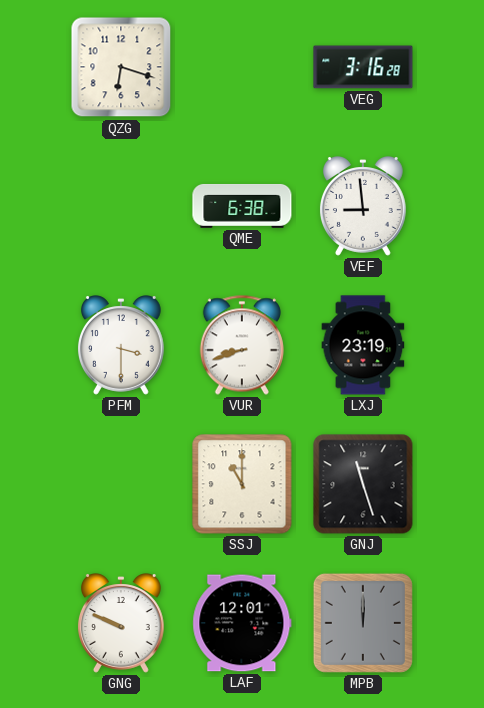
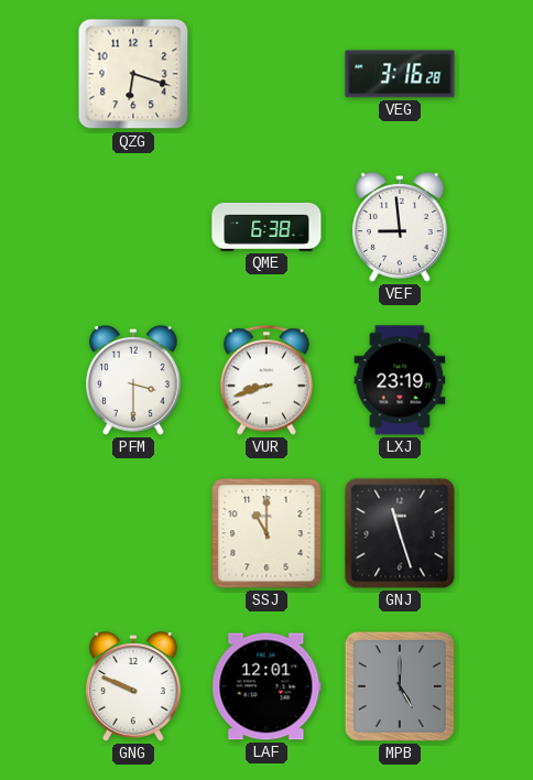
MPB: 12:00 -> 5:00
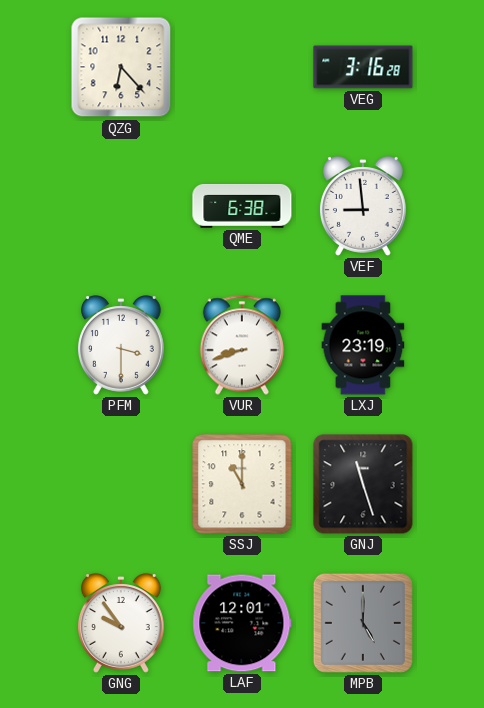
QZG: 6:18 -> 6:23
GNG: 9:49 -> 9:54
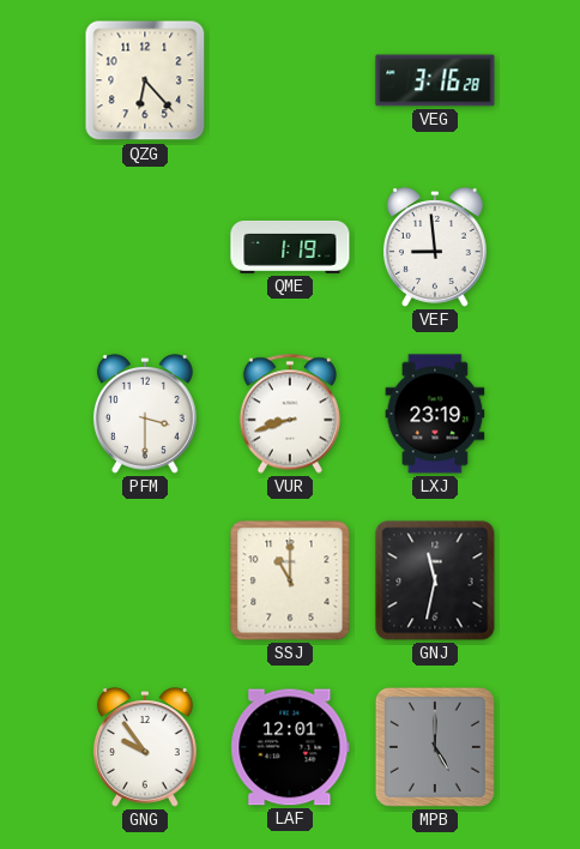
QME: 6:38 -> 1:19
GNJ: 11:27 -> 11:32
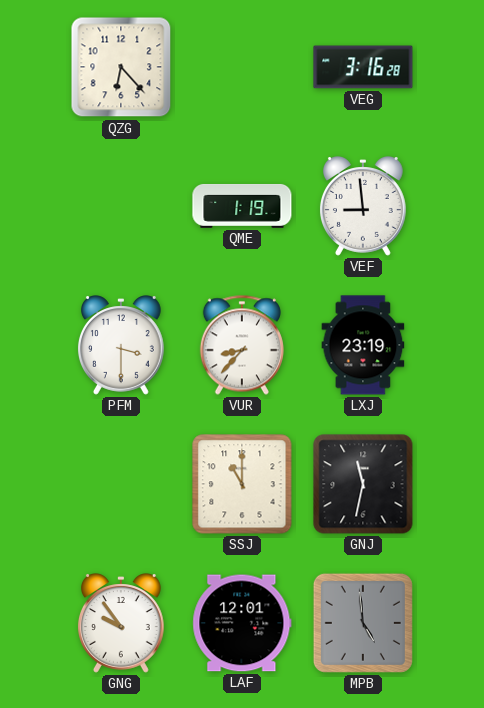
VUR: 8:42 -> 8:37
MPB: 5:00 -> 4:59
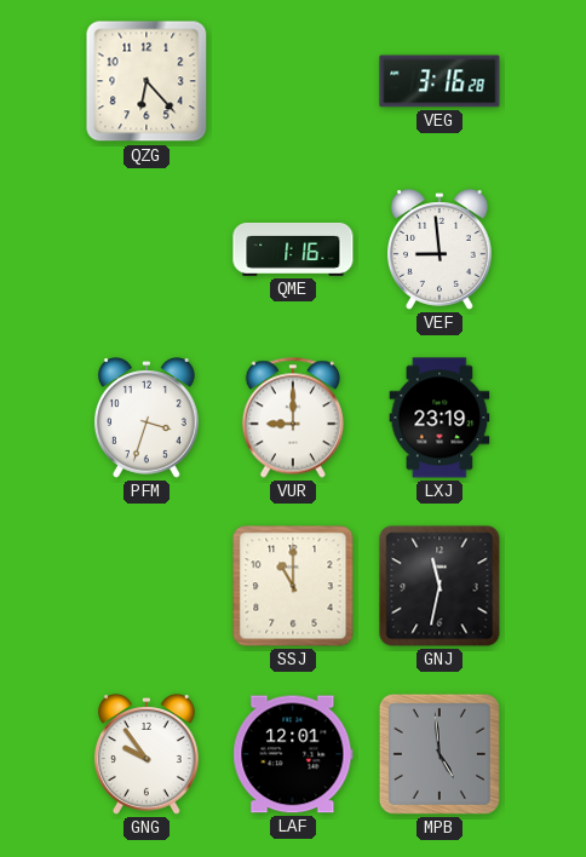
QME: 1:19 -> 1:16
PFM: 3:30 -> 3:33
VUR: 8:37 -> 9:00
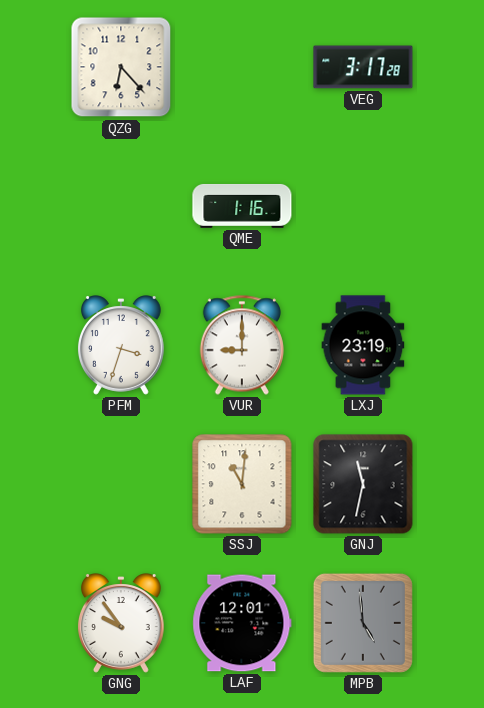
VEG: 3:16 -> 3:17
VEF: 8:59 -> none
SSJ: 11:00 -> 11:01
